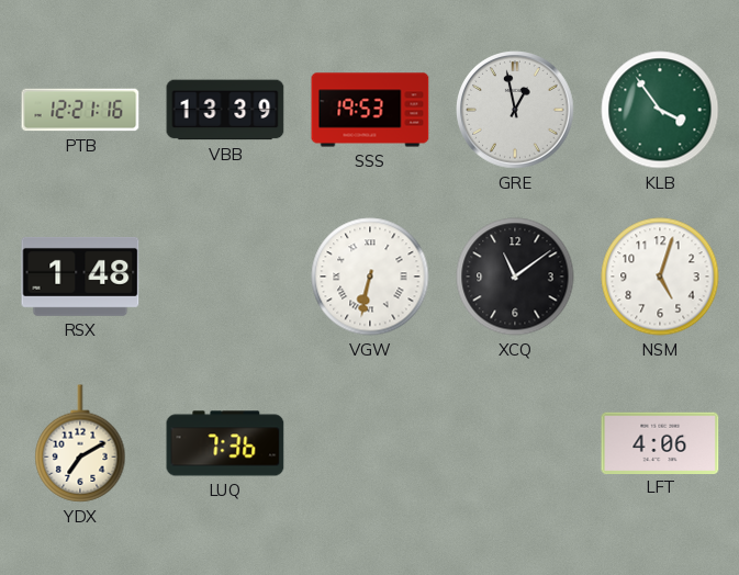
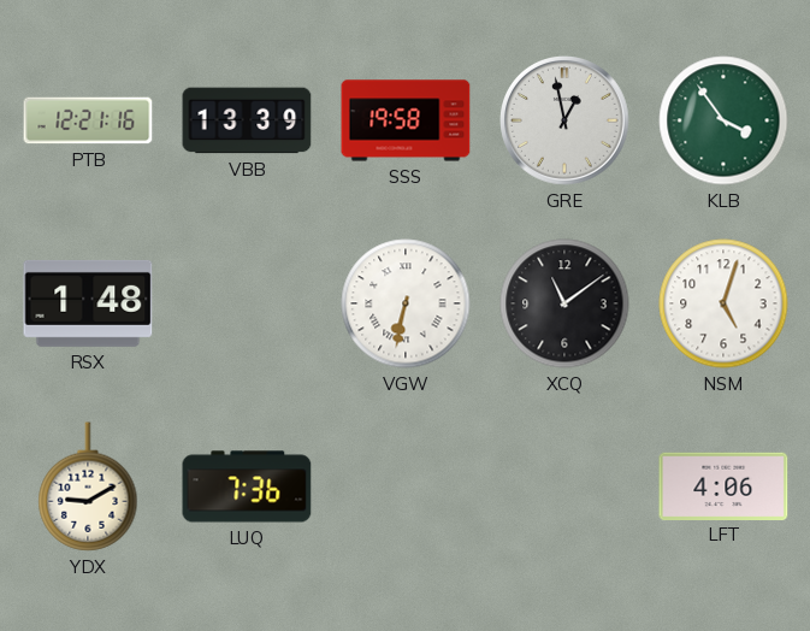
SSS: 19:53 -> 19:58
YDX: 7:10 -> 9:10
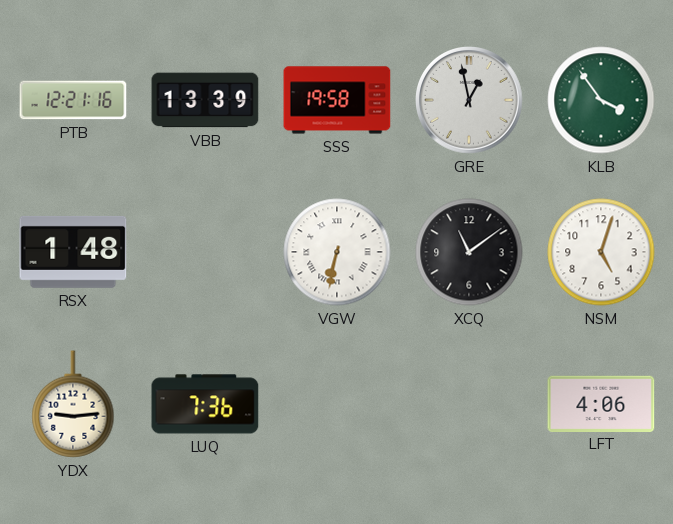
YDX: 9:10 -> 9:14
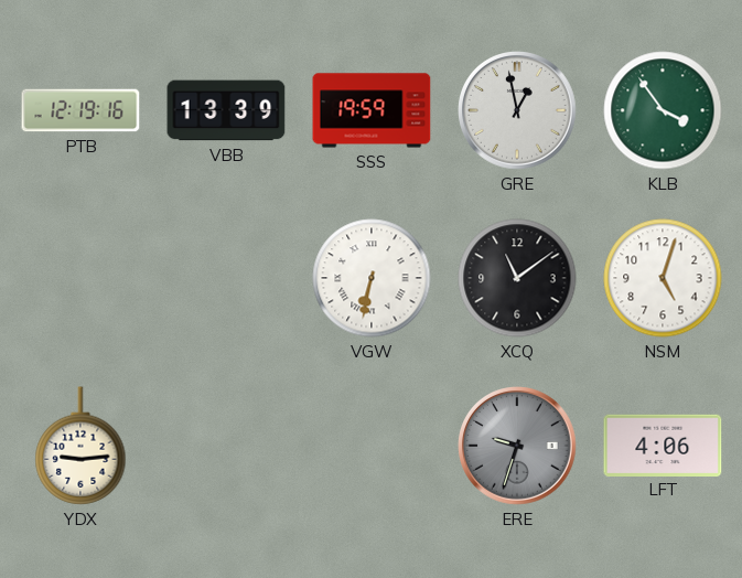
PTB: 12:21 -> 12:19
SSS: 19:58 -> 19:59
RSX: 1:48 -> none
LUQ: 7:36 -> none
ERE: none -> 9:33
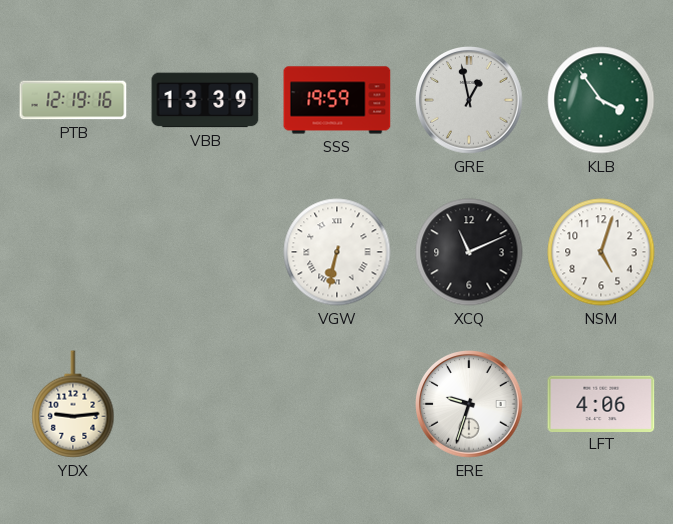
XCQ: 11:09 -> 11:11
ERE dial: grey -> white
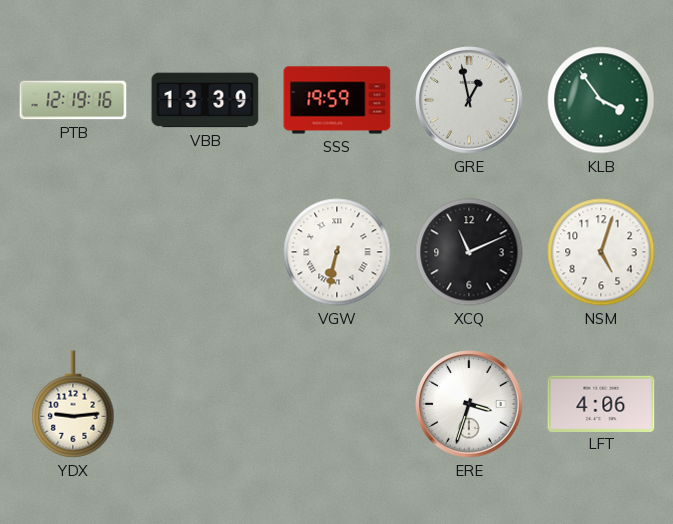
ERE: 9:33 -> 3:33
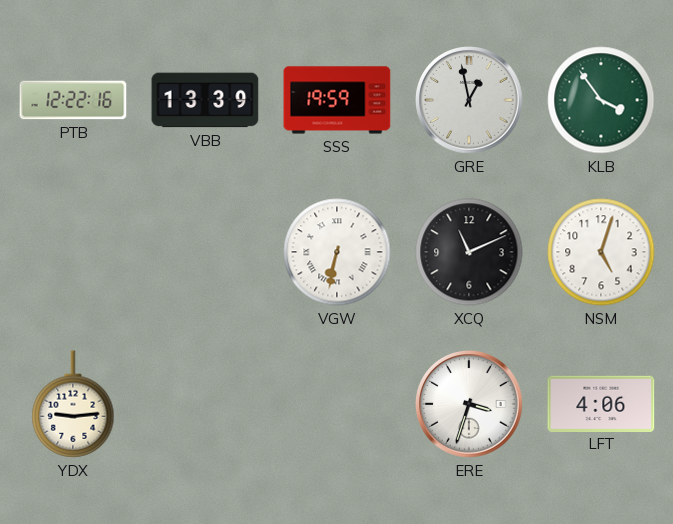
PTB: 12:19 -> 12:22
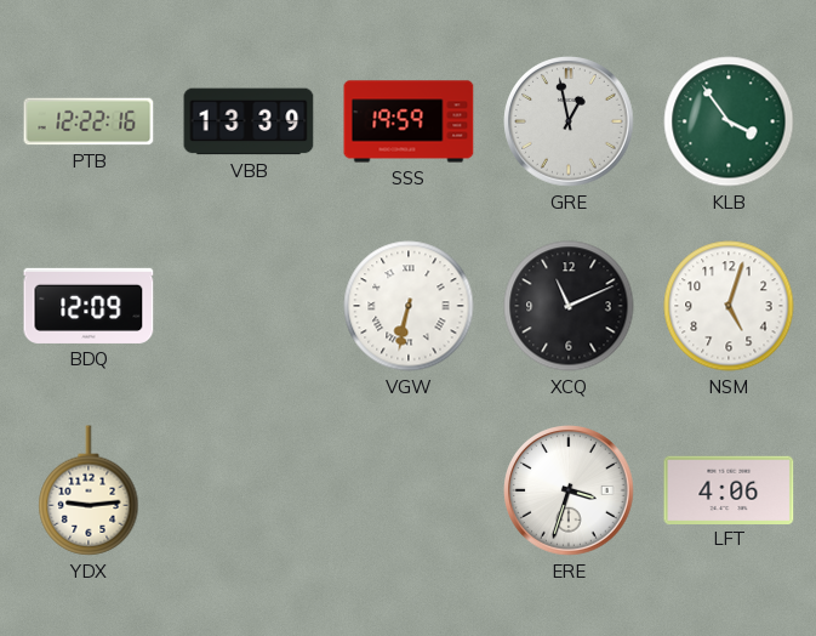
BDQ: none -> 12:09
